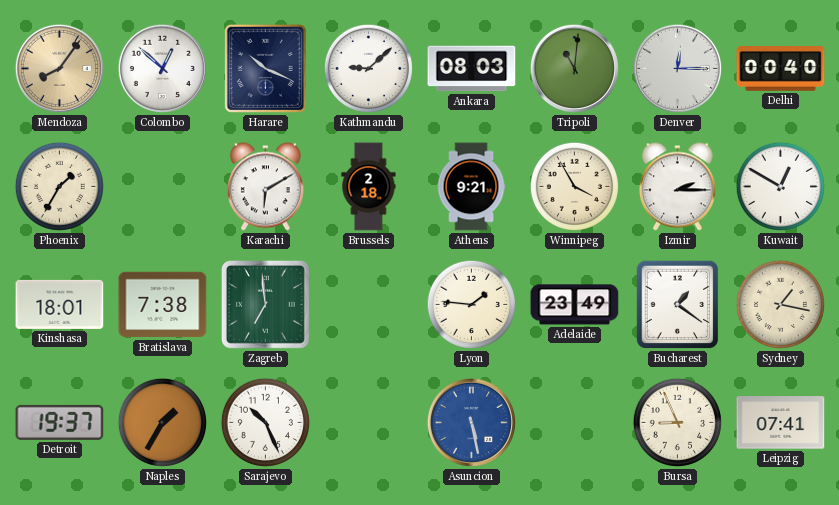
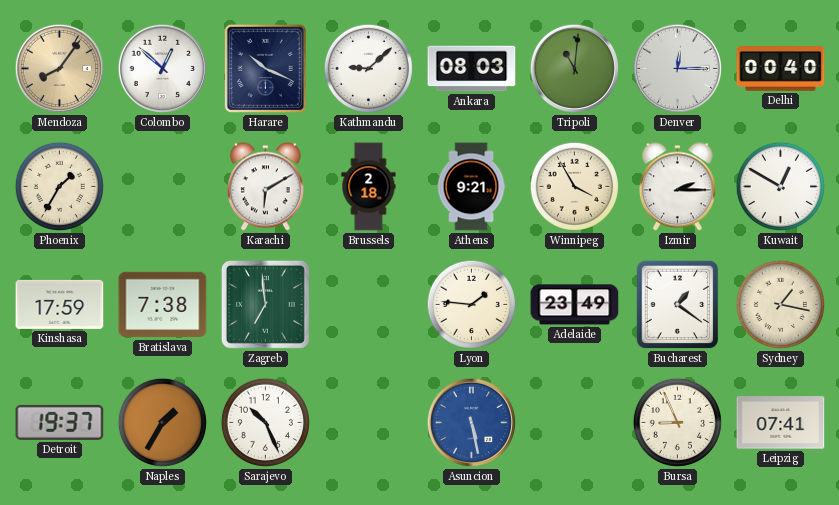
Kinshasa: 18:01 -> 17:59
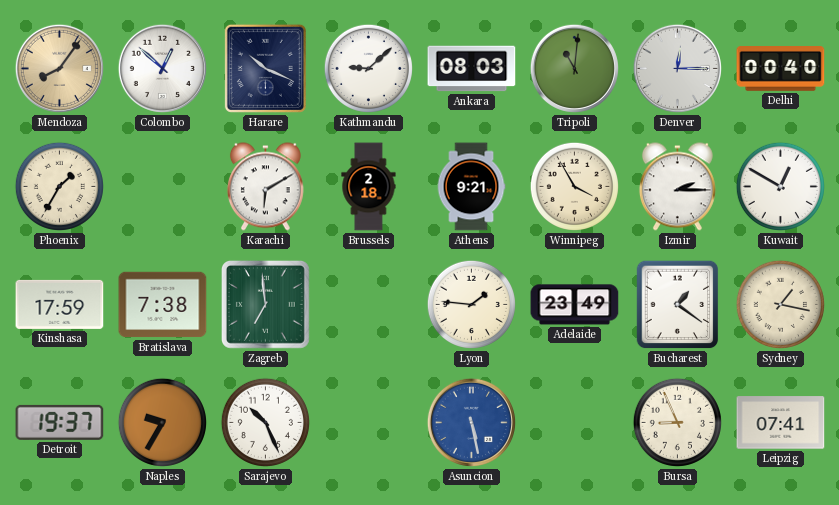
Naples: 1:35 -> 9:35
